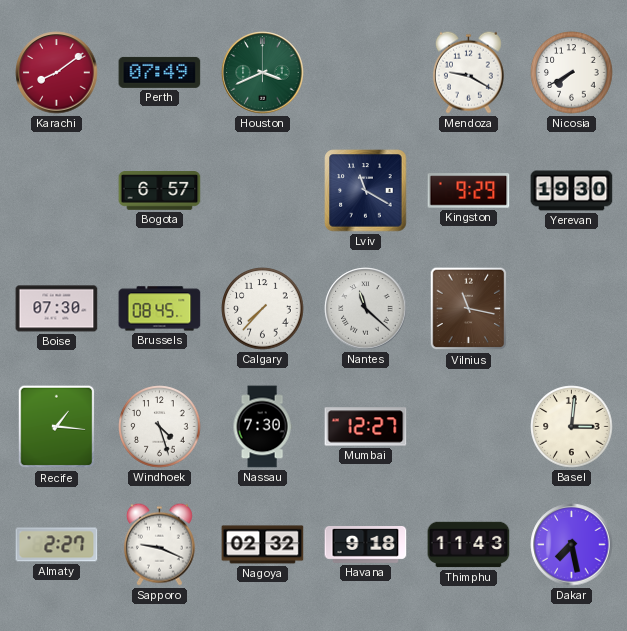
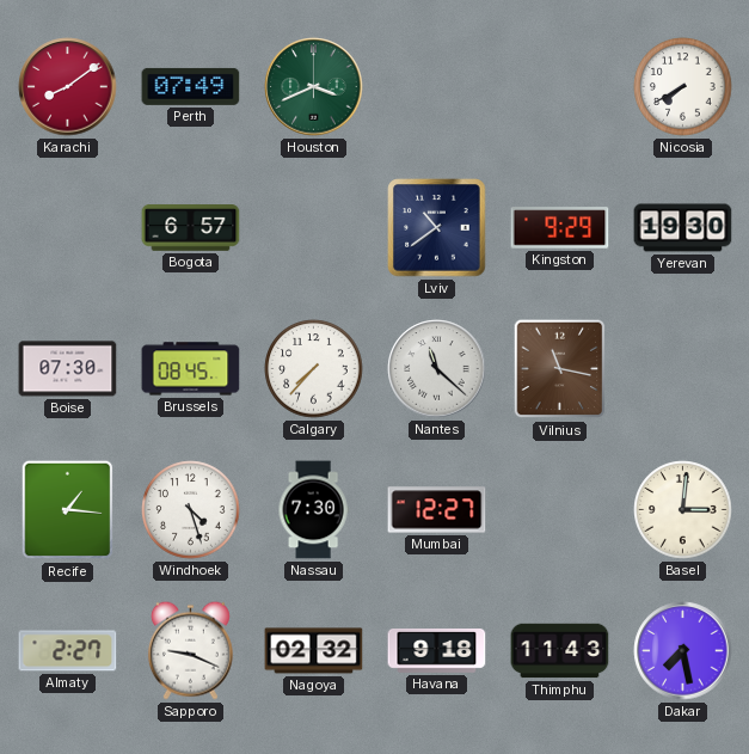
Mendoza: 9:20 -> none
Lviv: 11:20 -> 10:39
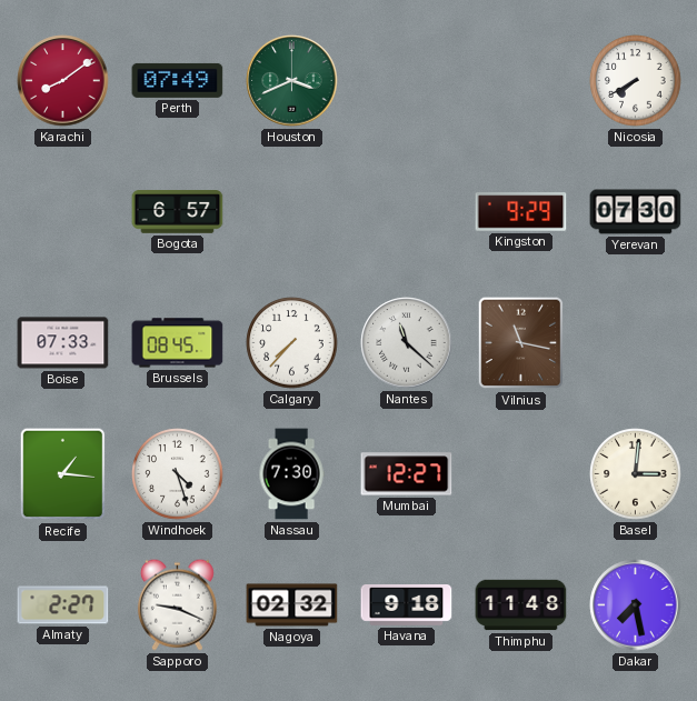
Lviv: 10:39 -> none
Yerevan: 19:30 -> 07:30
Boise: 07:30 -> 07:33
Thimphu: 11:43 -> 11:48
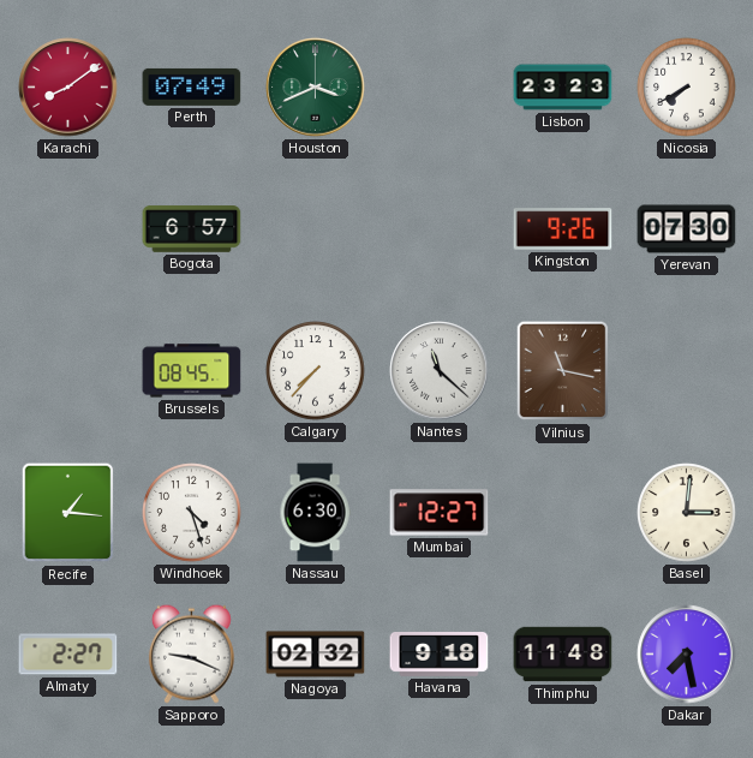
Lisbon: none -> 23:23
Kingston: 9:29 -> 9:26
Boise: 07:33 -> none
Nassau: 7:30 -> 6:30
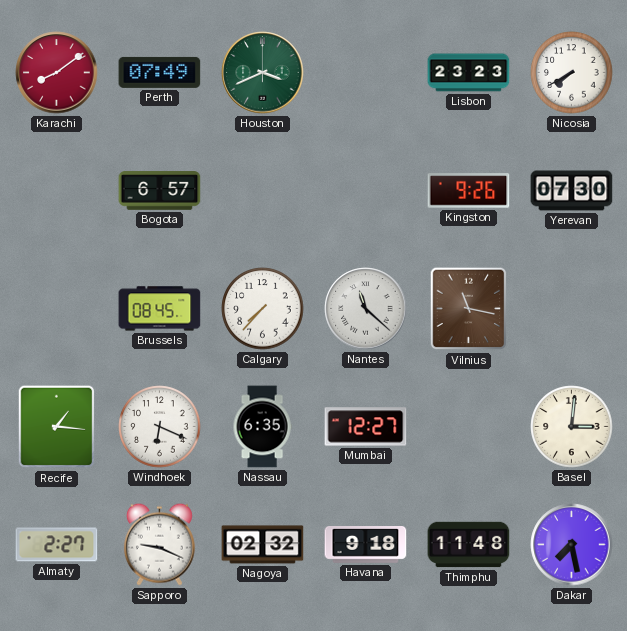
Windhoek: 4:27 -> 6:19
Nassau: 6:30 -> 6:35
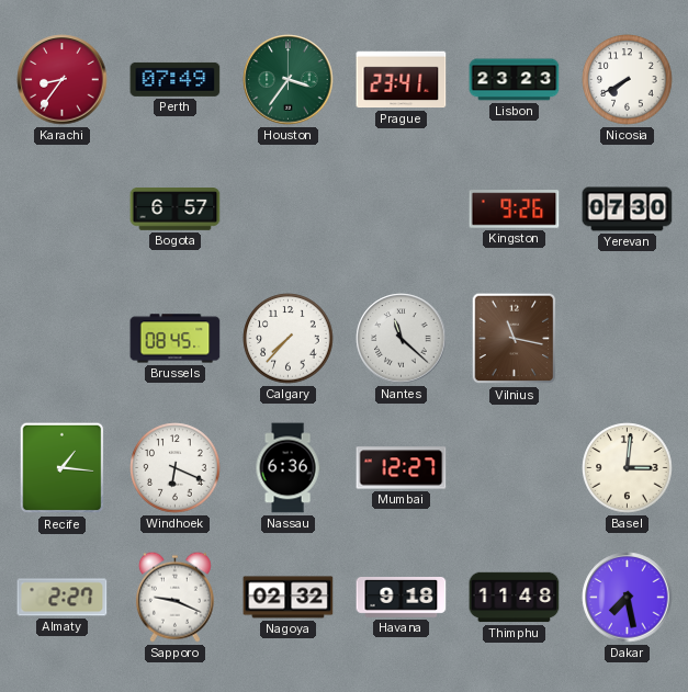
Karachi: 8:09 -> 8:36
Houston: 3:41 -> 3:36
Prague: none -> 23:41
Nassau: 6:35 -> 6:36
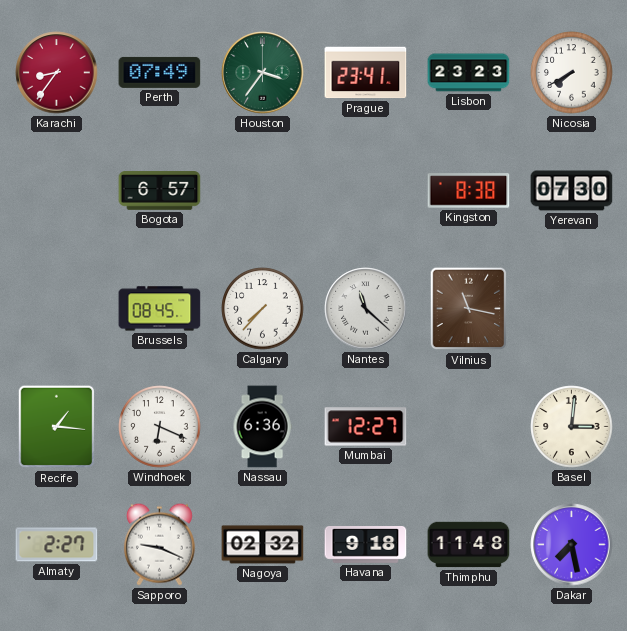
Kingston: 9:26 -> 8:38
